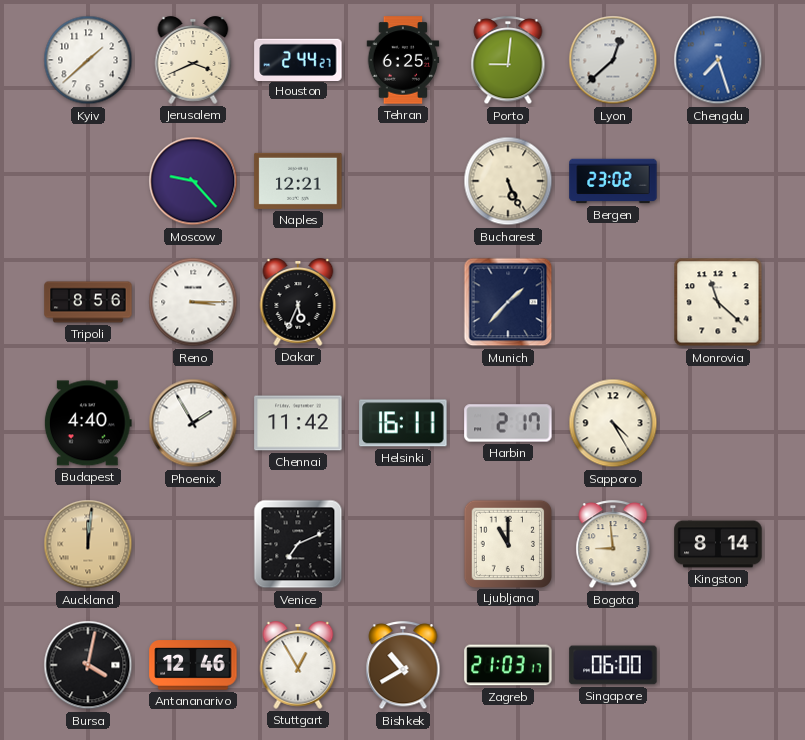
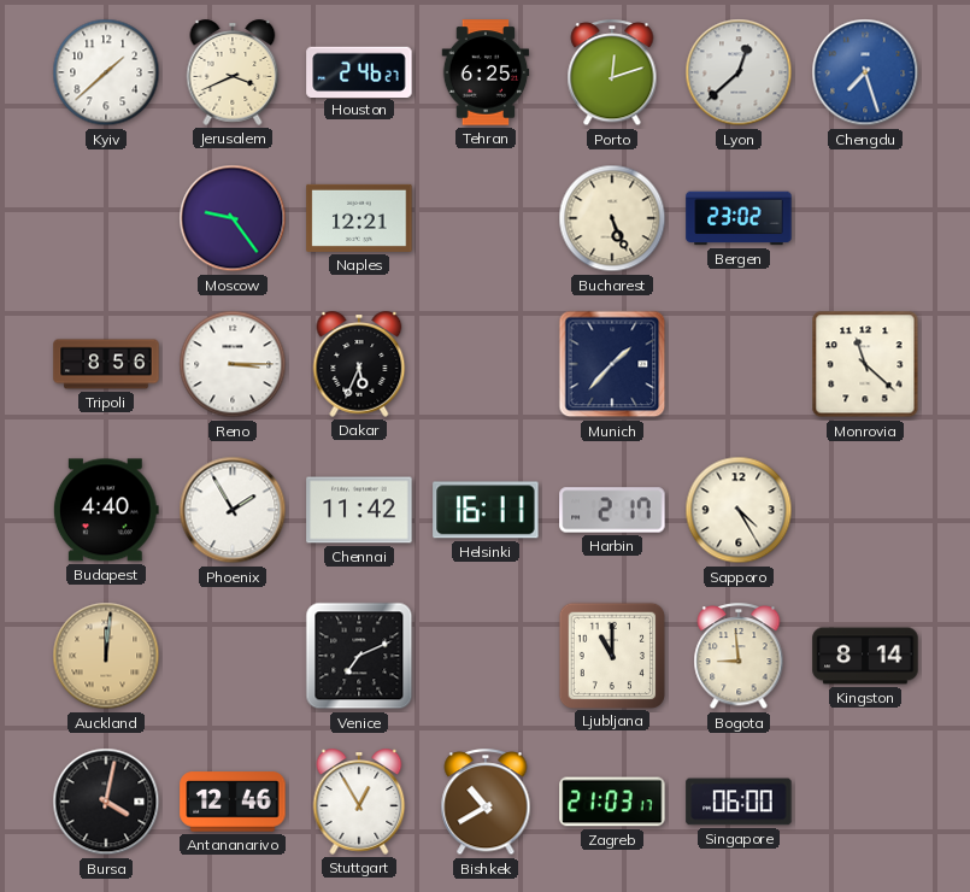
Houston: 2:44 -> 2:46
Porto: 9:01 -> 12:12
Moscow: 9:23 -> 9:24
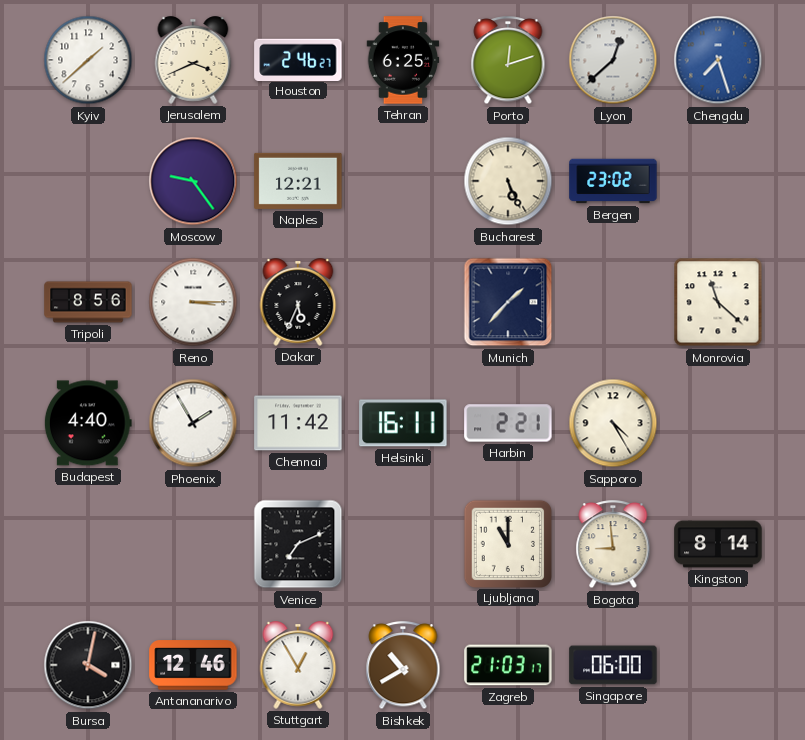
Harbin: 2:17 -> 2:21
Auckland: 12:01 -> none
